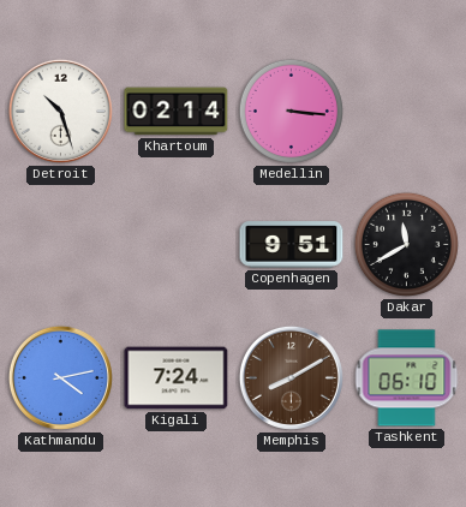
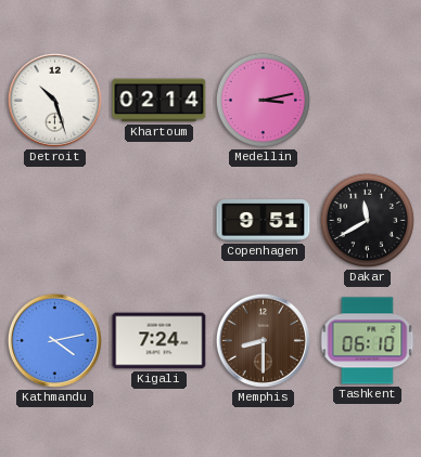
Medellin: 3:16 -> 3:13
Memphis: 8:10 -> 8:30
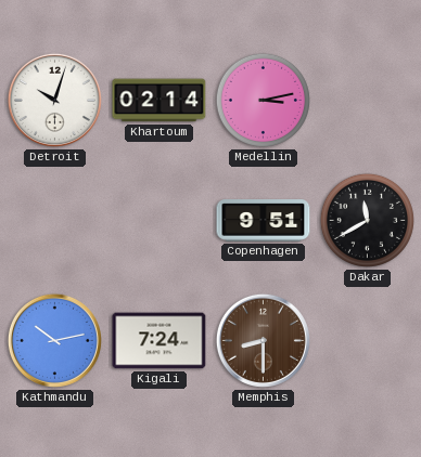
Detroit: 10:27 -> 10:03
Kathmandu: 4:13 -> 10:13
Tashkent: 06:10 -> none
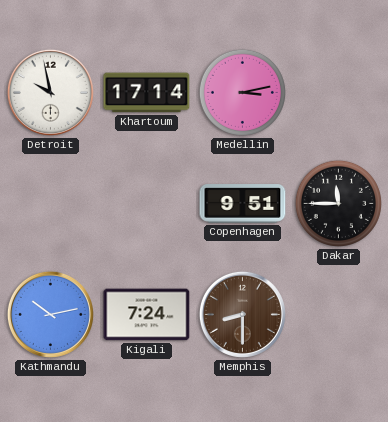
Detroit: 10:03 -> 9:58
Khartoum: 02:14 -> 17:14
Dakar: 11:40 -> 11:45
